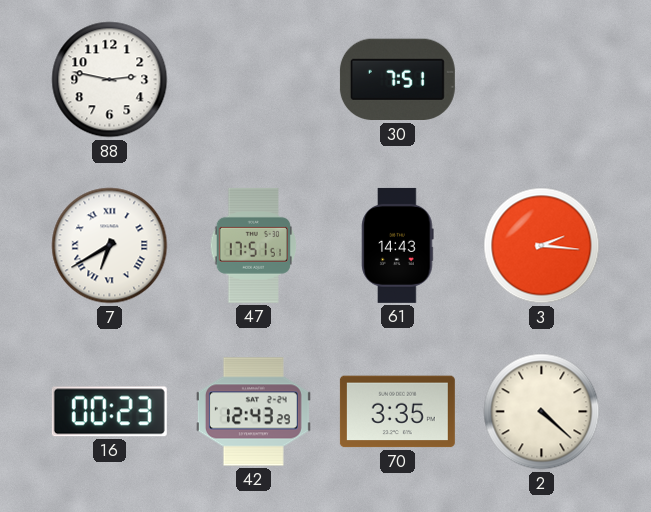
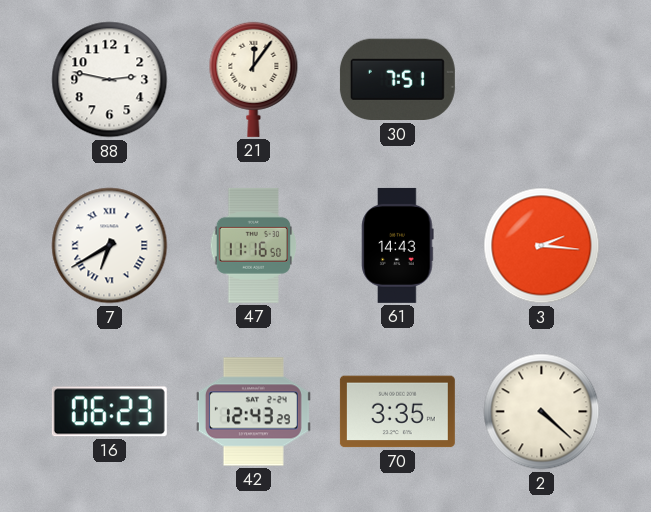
21: none -> 12:06
47: 17:51 -> 11:16
16: 00:23 -> 06:23
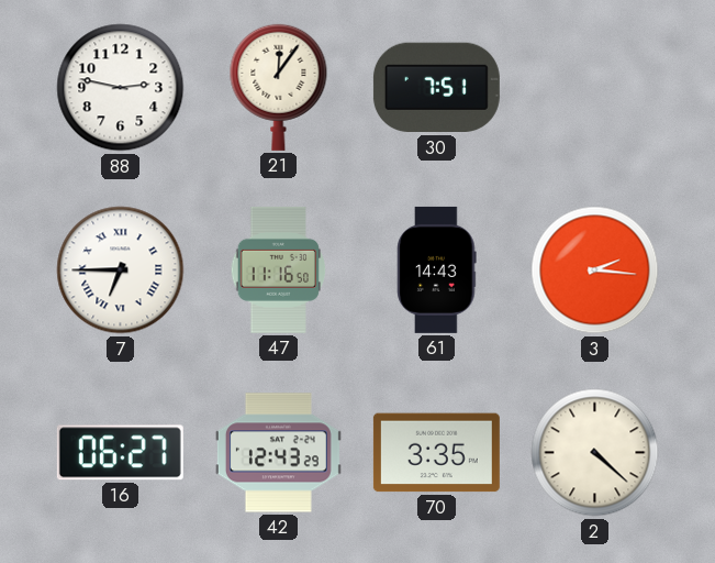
7: 6:40 -> 6:45
16: 06:23 -> 06:27
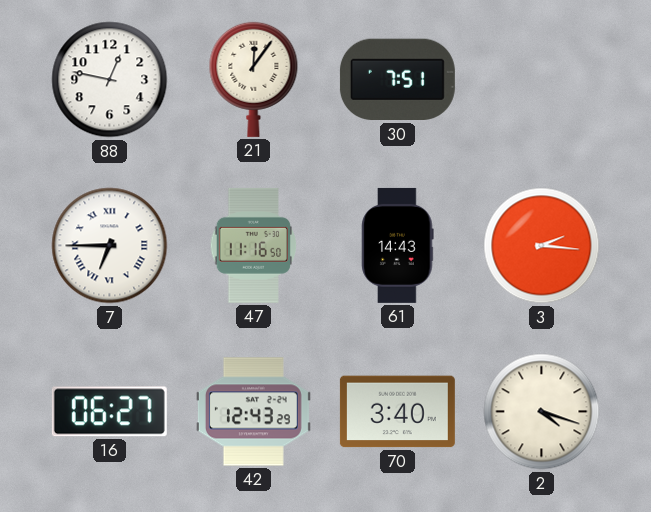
88: 2:47 -> 12:47
70: 3:35 -> 3:40
2: 4:22 -> 4:18
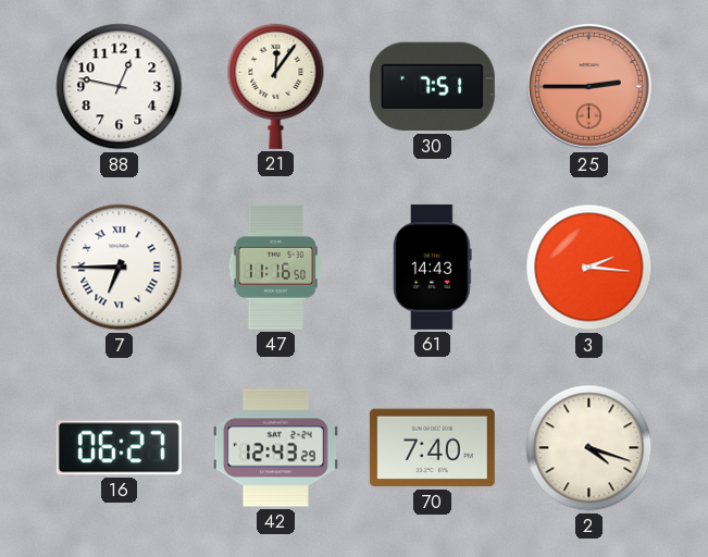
25: none -> 2:45
70: 3:40 -> 7:40
